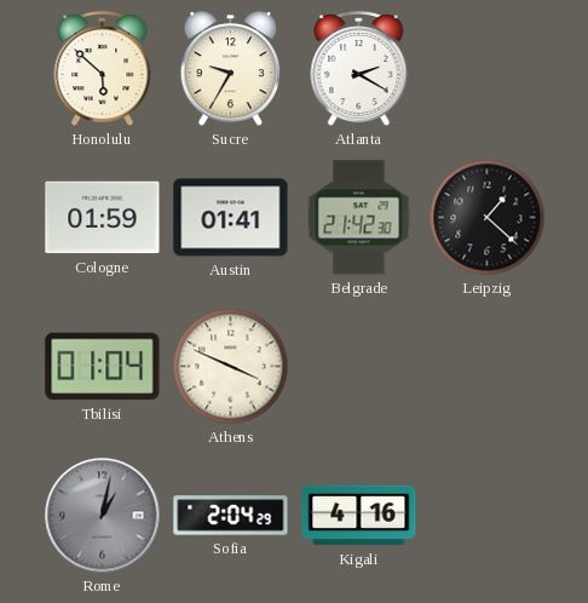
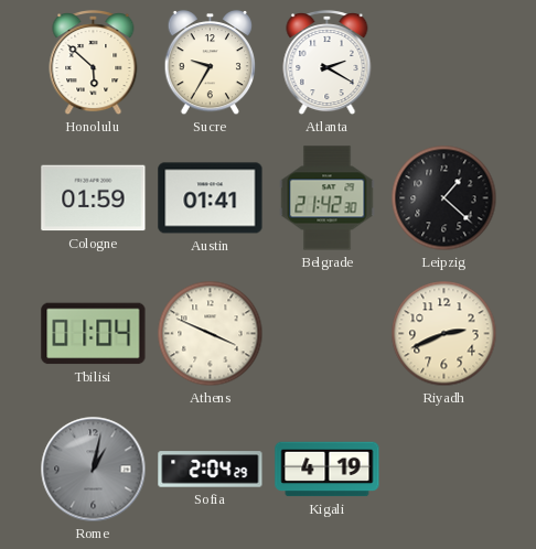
Riyadh: none -> 2:41
Kigali: 4:16 -> 4:19
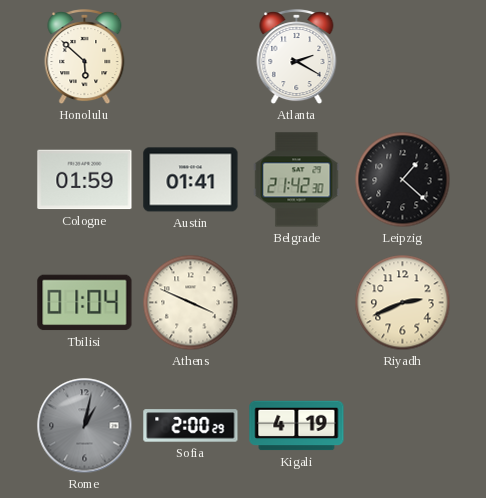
Sucre: 9:35 -> none
Sofia: 2:04 -> 2:00
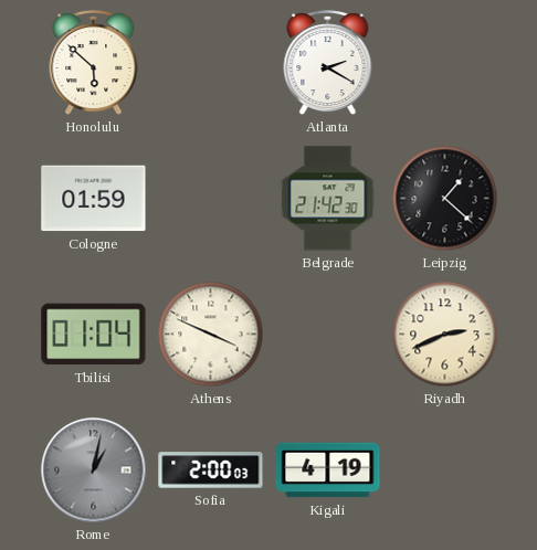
Austin: 01:41 -> none
Sofia: 2:00:29 -> 2:00:03
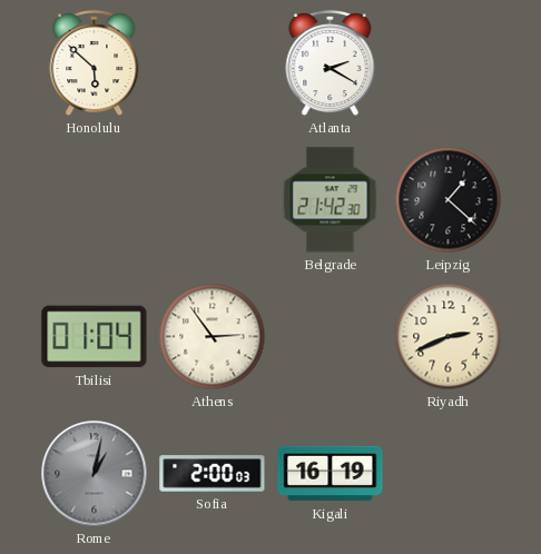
Cologne: 01:59 -> none
Athens: 3:49 -> 2:54
Kigali: 4:19 -> 16:19
